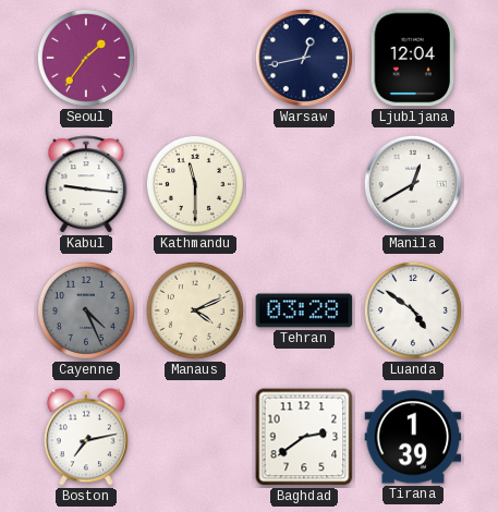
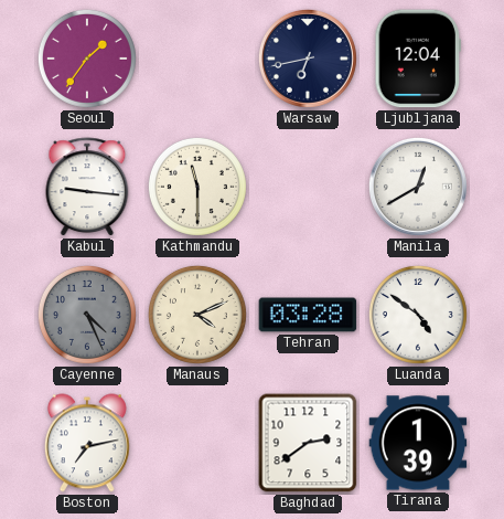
Warsaw: 12:43 -> 6:43
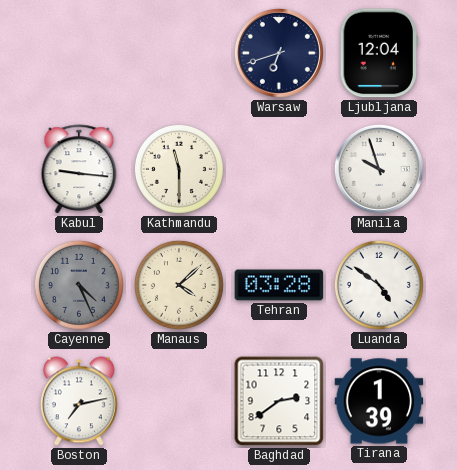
Seoul: 1:36 -> none
Warsaw: 6:43 -> 6:42
Manila: 12:40 -> 9:57
Manaus: 4:11 -> 4:08
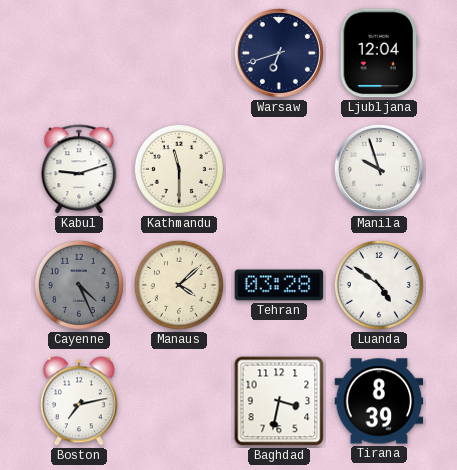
Kabul: 9:16 -> 9:12
Baghdad: 2:39 -> 3:32
Tirana: 1:39 -> 8:39
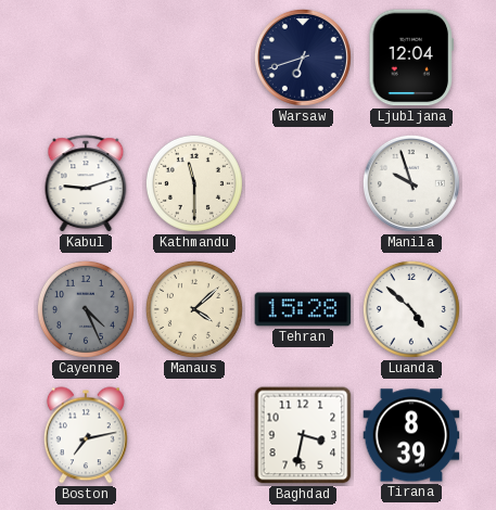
Tehran: 03:28 -> 15:28
Luanda: 4:51 -> 4:52
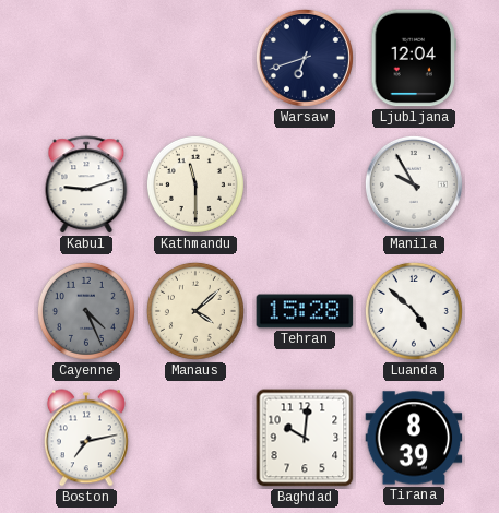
Manila: 9:57 -> 9:55
Baghdad: 3:32 -> 10:01
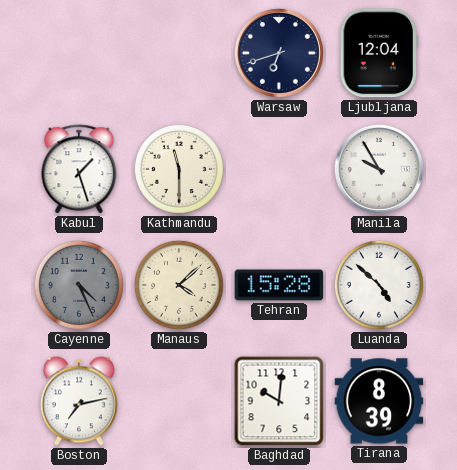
Kabul: 9:12 -> 1:27
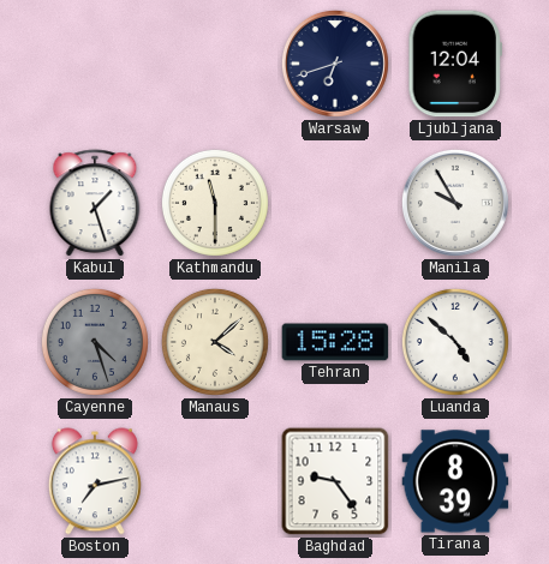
Cayenne: 4:26 -> 4:27
Baghdad: 10:01 -> 9:24
